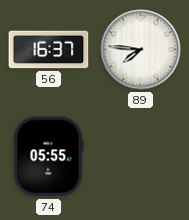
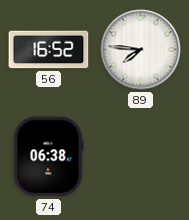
56: 16:37 -> 16:52
74: 05:55 -> 06:38
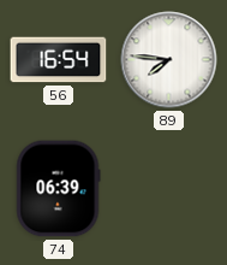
56: 16:52 -> 16:54
74: 06:38 -> 06:39
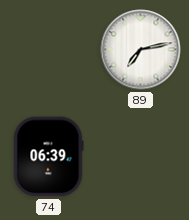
56: 16:54 -> none
89: 7:46 -> 7:13
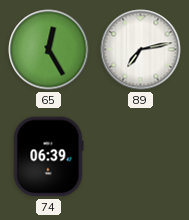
65: none -> 12:25
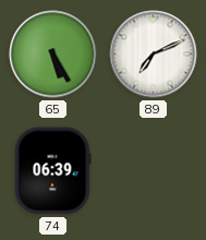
65: 12:25 -> 5:25
89: 7:13 -> 7:11
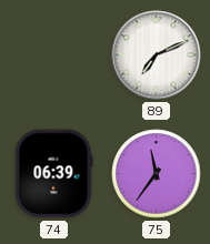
65: 5:25 -> none
75: none -> 11:36
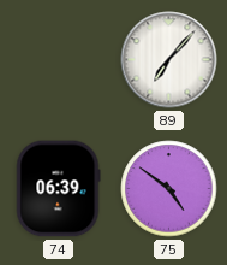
89: 7:11 -> 7:07
75: 11:36 -> 4:51
